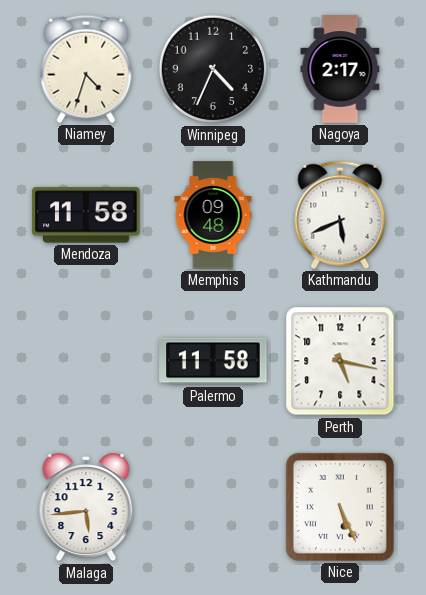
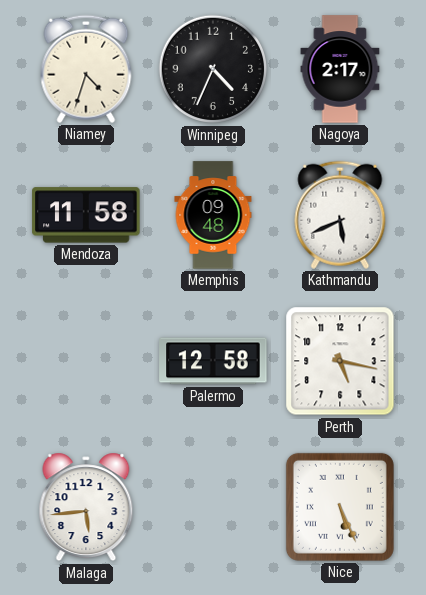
Palermo: 11:58 -> 12:58
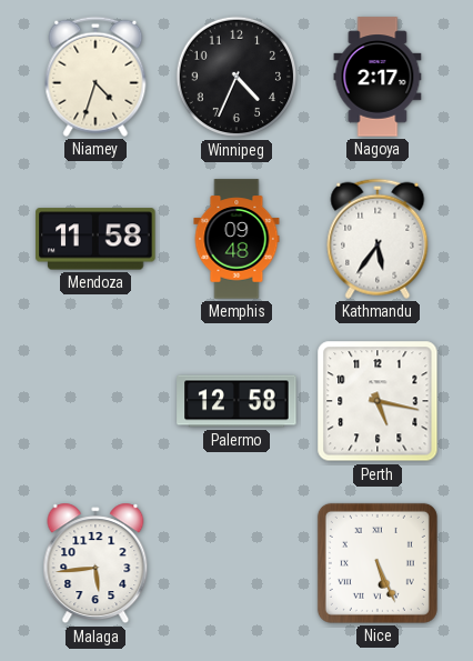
Kathmandu: 5:41 -> 5:36
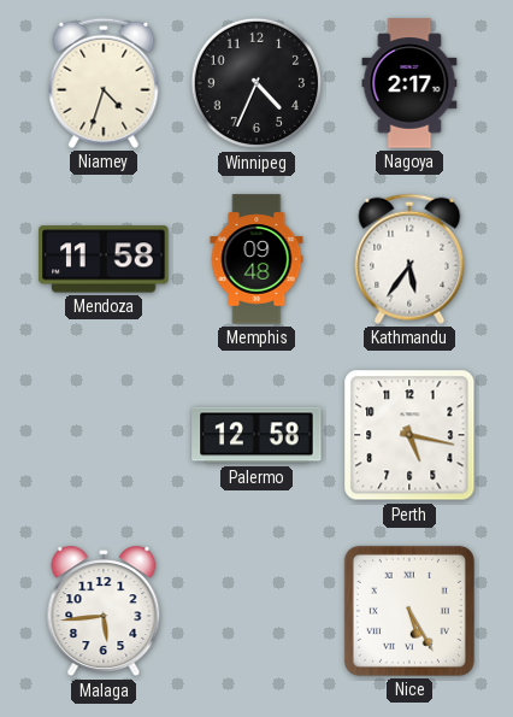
Nice: 5:26 -> 5:25
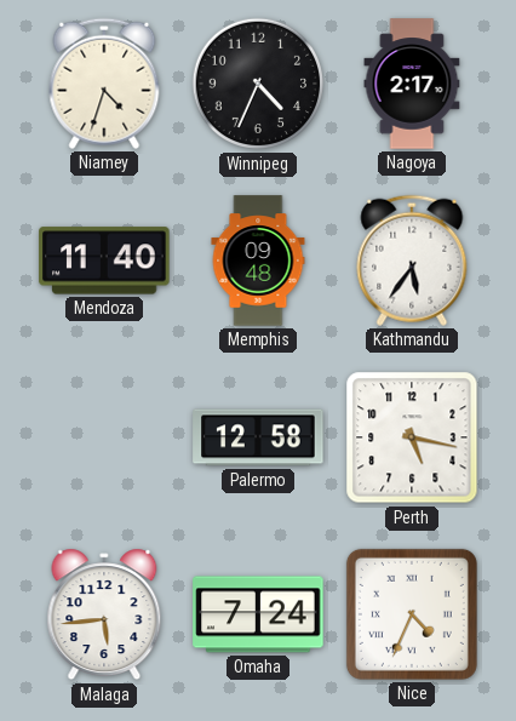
Mendoza: 11:58 -> 11:40
Omaha: none -> 7:24
Nice: 5:25 -> 4:34
